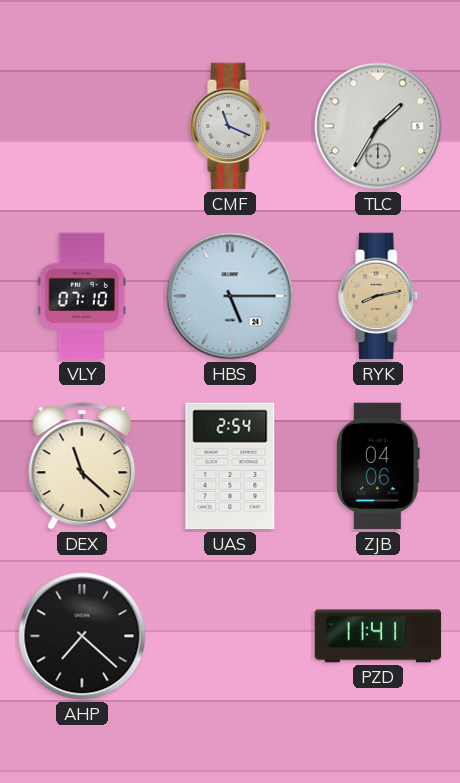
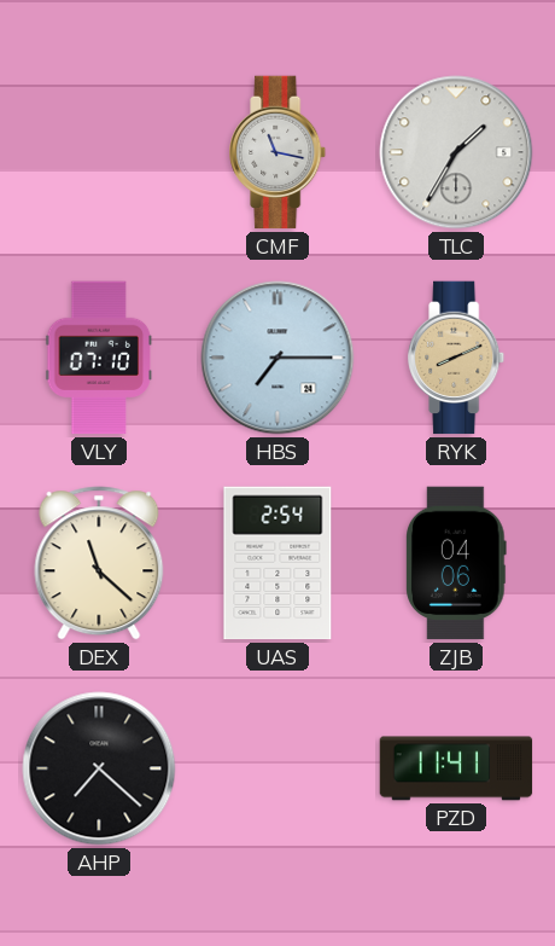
CMF: 11:19 -> 11:17
HBS: 5:15 -> 7:15
RYK: 8:13 -> 8:11
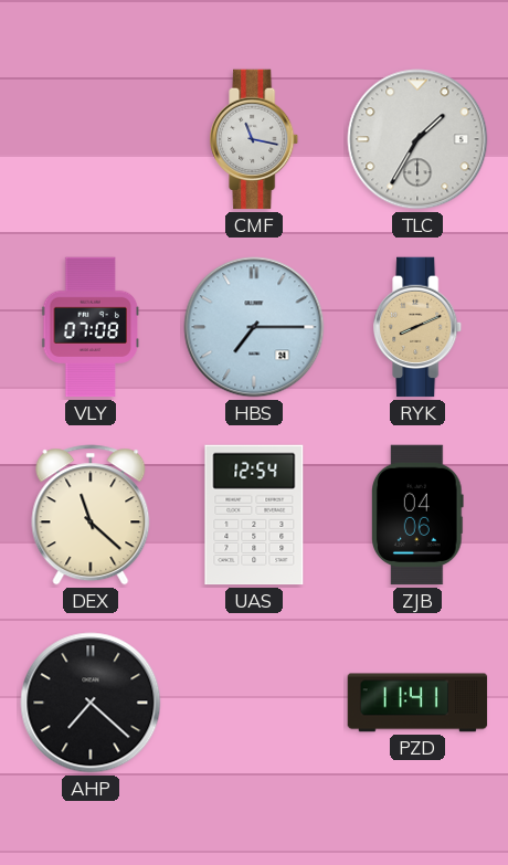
VLY: 07:10 -> 07:08
UAS: 2:54 -> 12:54
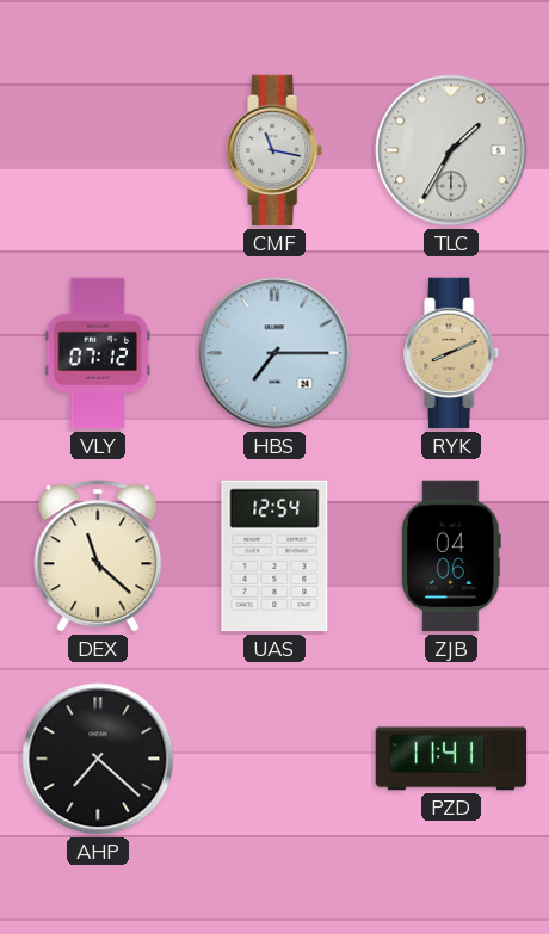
VLY: 07:08 -> 07:12
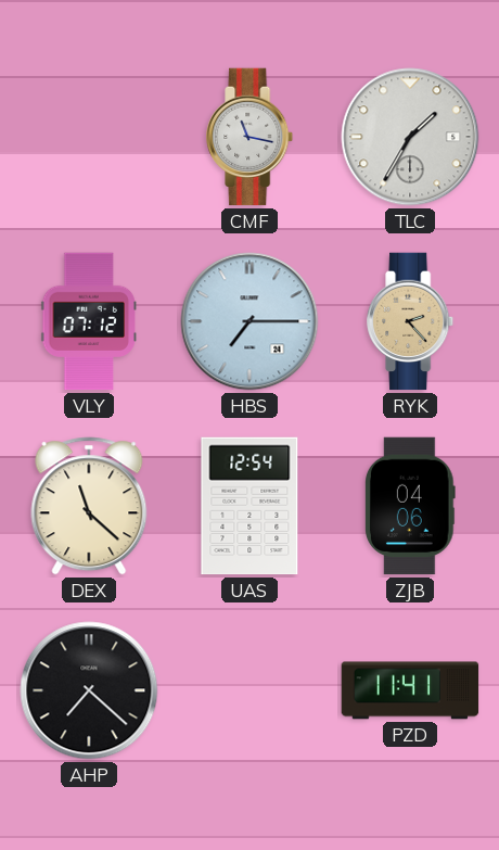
RYK: 8:11 -> 2:23
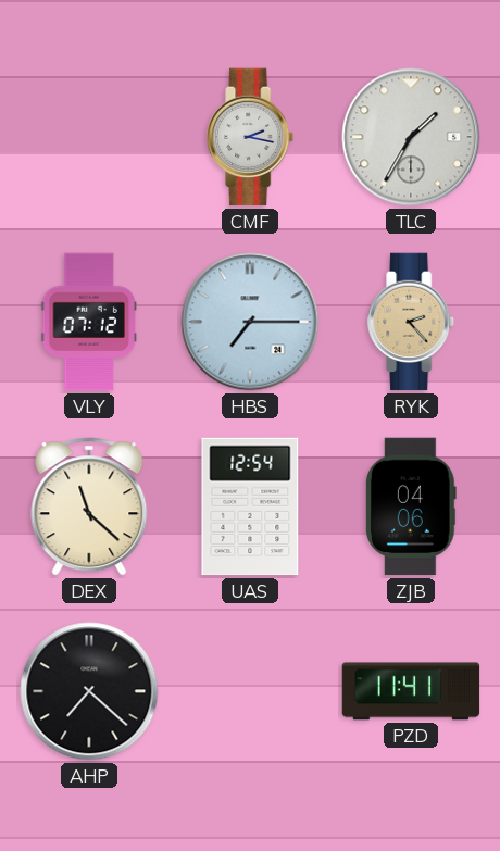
CMF: 11:17 -> 2:17
